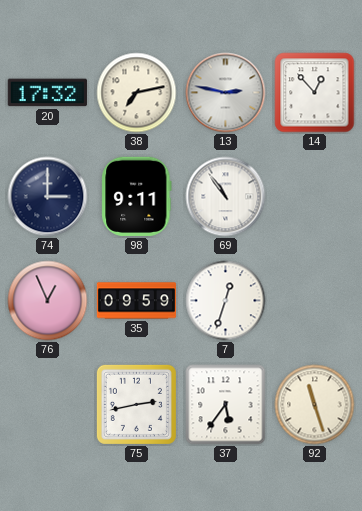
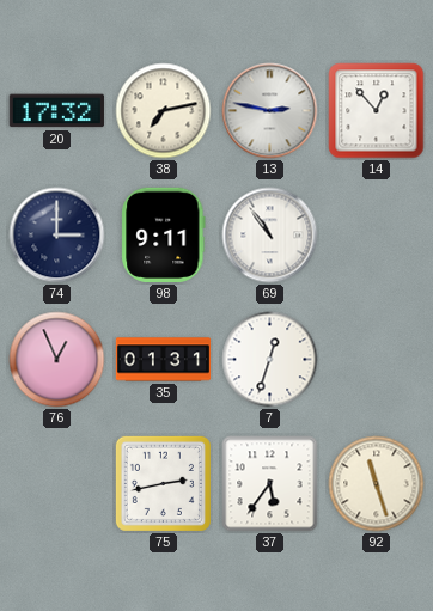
35: 09:59 -> 01:31
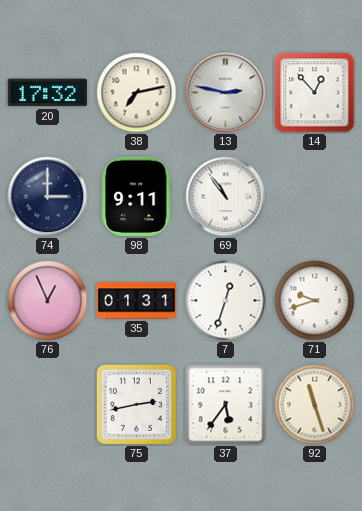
71: none -> 9:42
